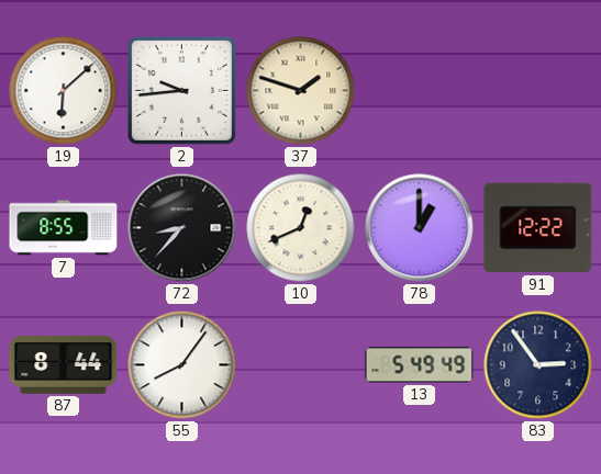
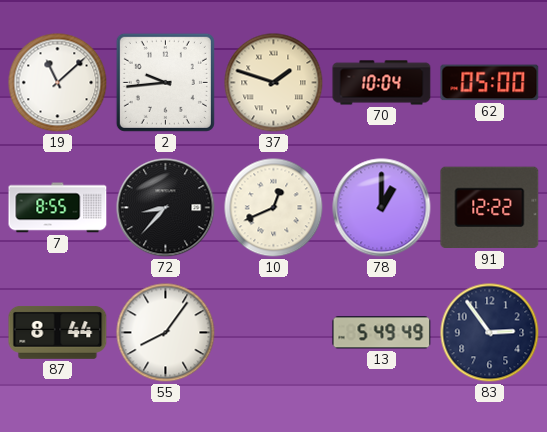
19: 6:08 -> 11:08
70: none -> 10:04
62: none -> 05:00
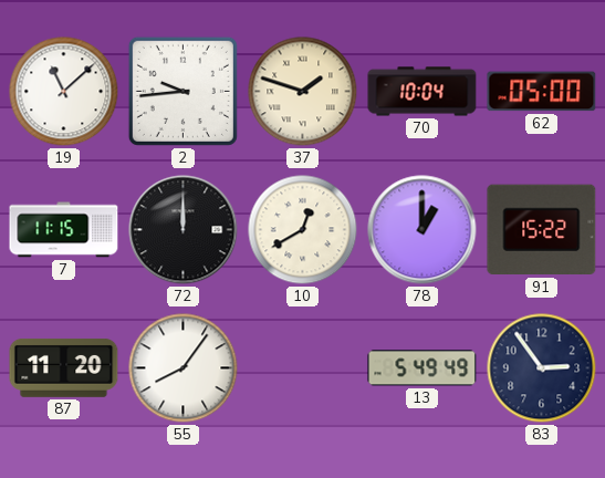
7: 8:55 -> 11:15
72: 8:37 -> 12:00
10: 12:41 -> 12:40
91: 12:22 -> 15:22
87: 8:44 -> 11:20
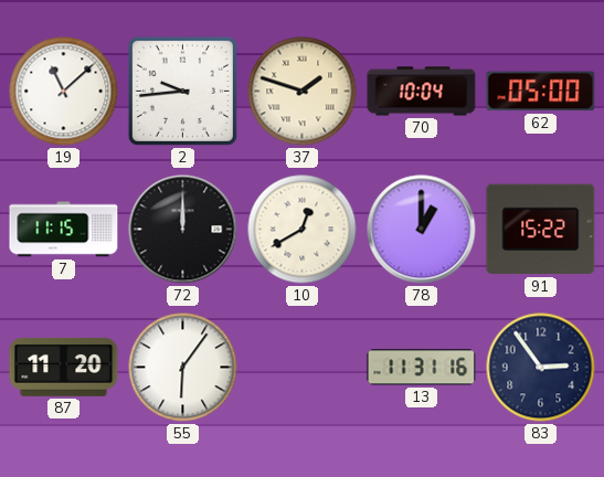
55: 8:06 -> 6:06
13: 5:49 -> 11:31
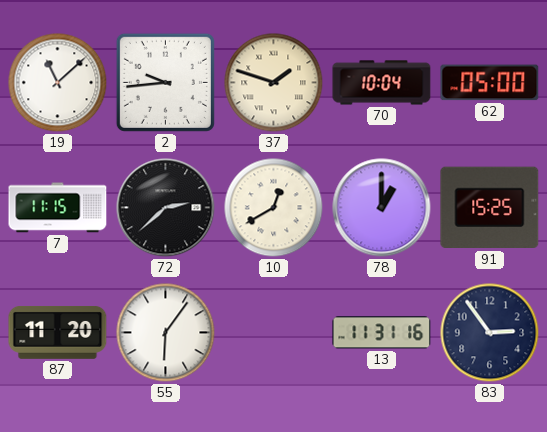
72: 12:00 -> 2:38
91: 15:22 -> 15:25
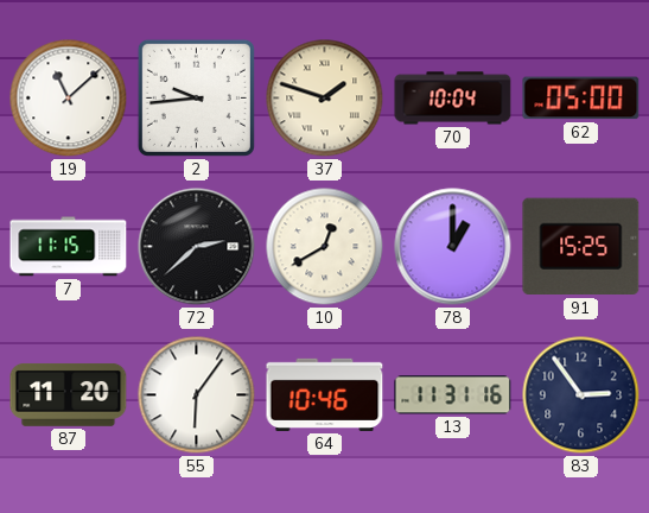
64: none -> 10:46
